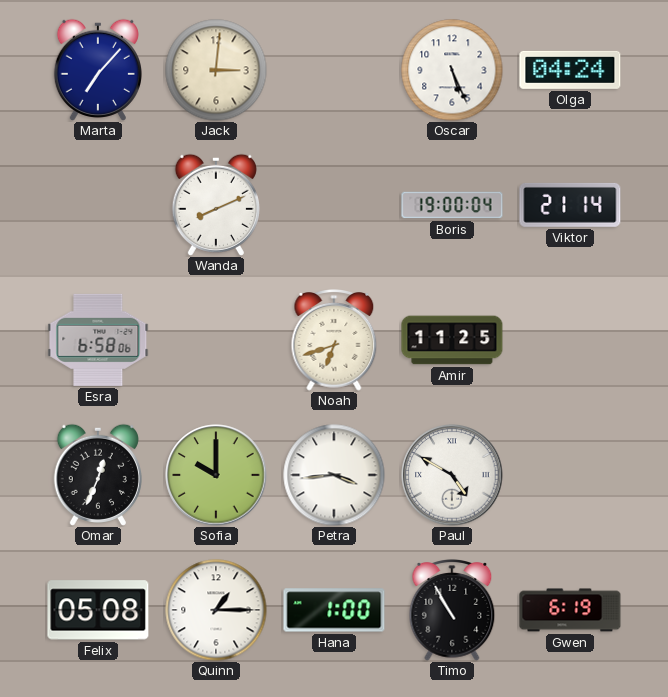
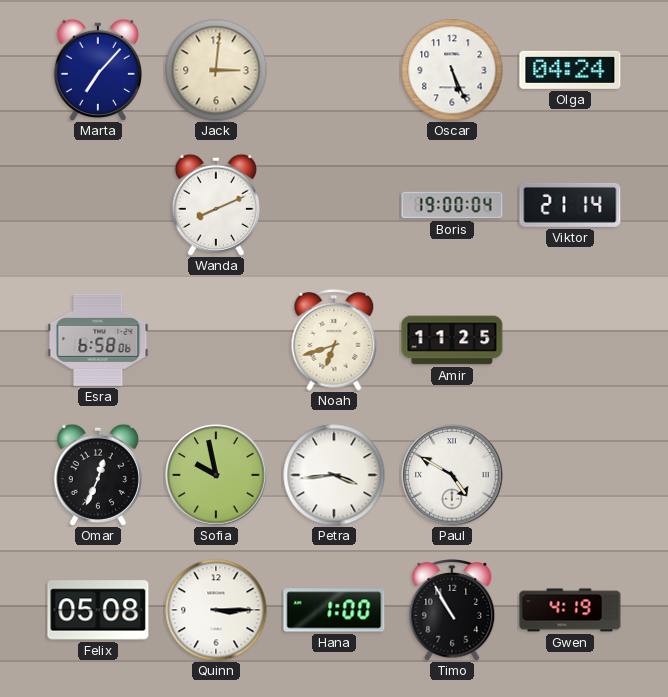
Sofia: 10:00 -> 9:58
Quinn: 1:15 -> 3:15
Gwen: 6:19 -> 4:19
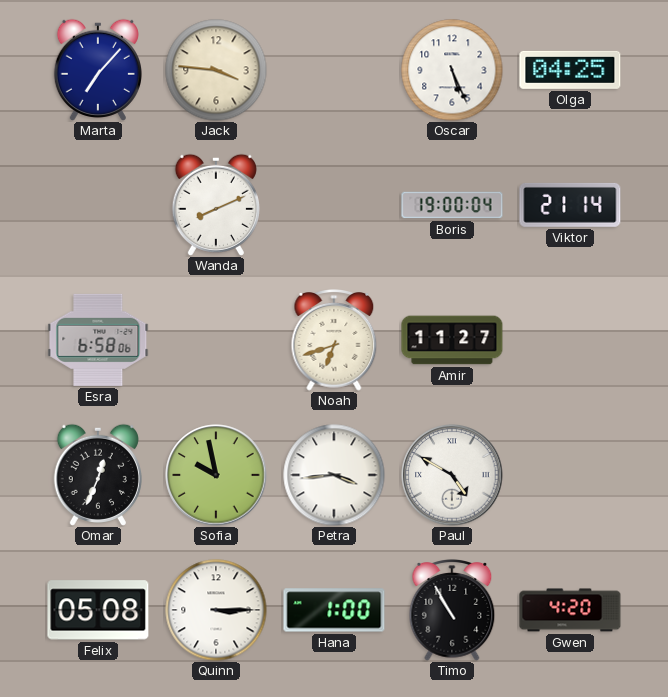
Jack: 3:01 -> 3:46
Olga: 04:24 -> 04:25
Amir: 11:25 -> 11:27
Gwen: 4:19 -> 4:20
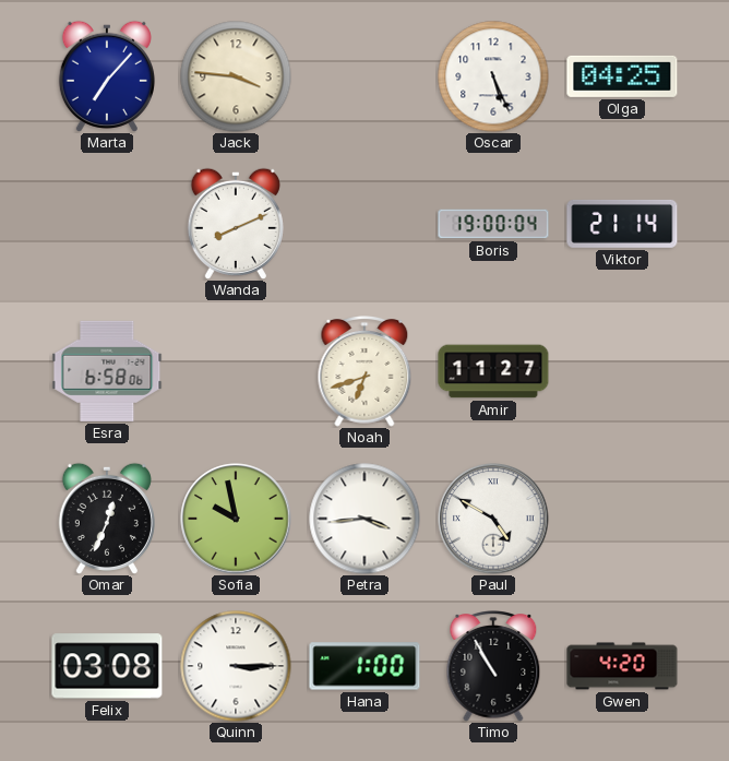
Felix: 05:08 -> 03:08
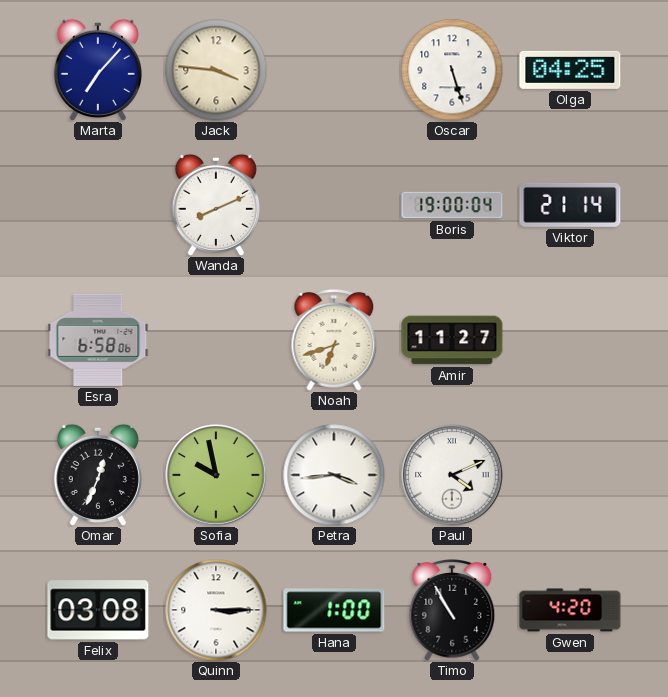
Oscar: 5:26 -> 5:27
Paul: 4:50 -> 4:11
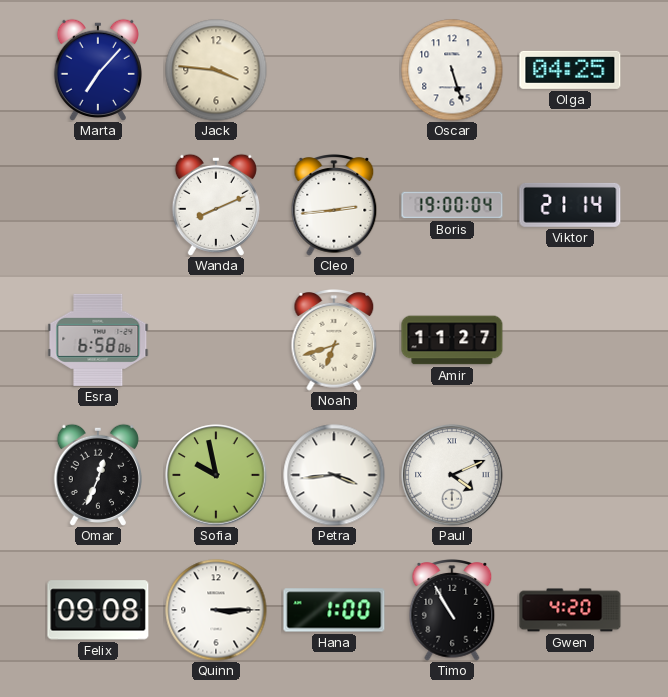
Cleo: none -> 2:44
Felix: 03:08 -> 09:08
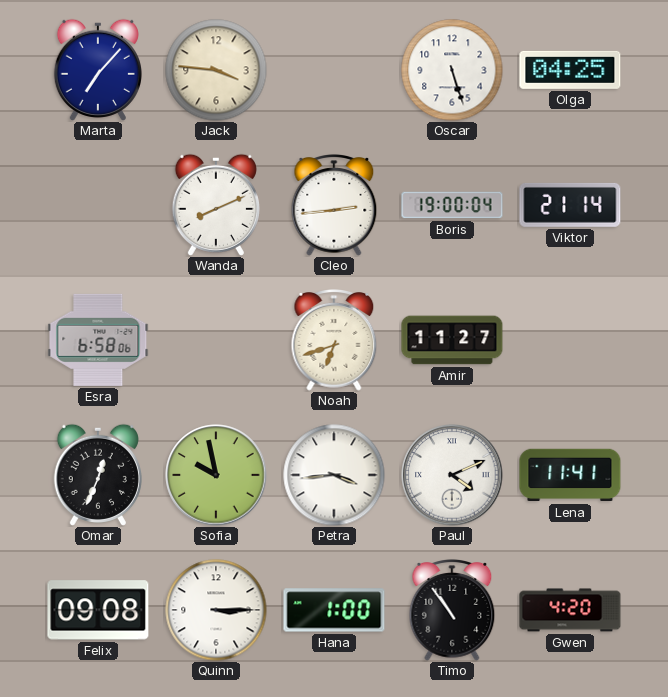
Lena: none -> 11:41
Timo: 10:55 -> 10:54
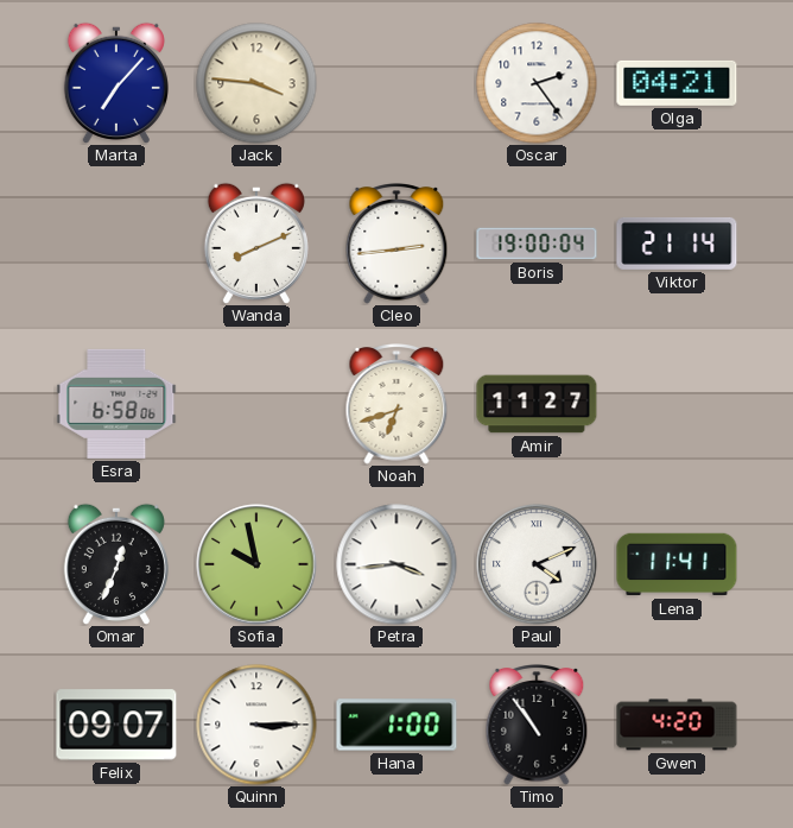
Oscar: 5:27 -> 2:24
Olga: 04:25 -> 04:21
Felix: 09:08 -> 09:07
